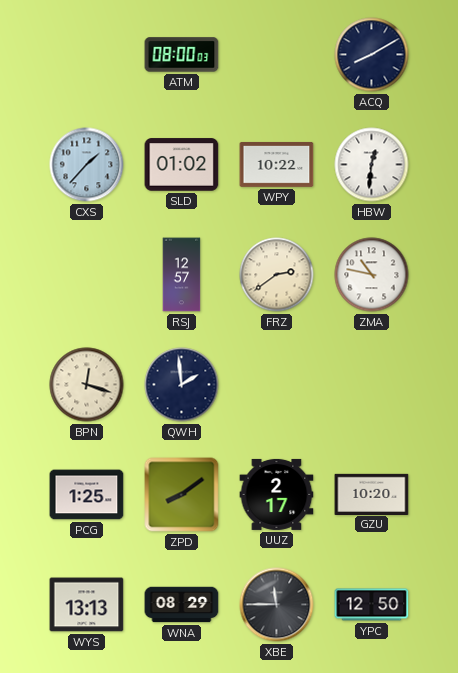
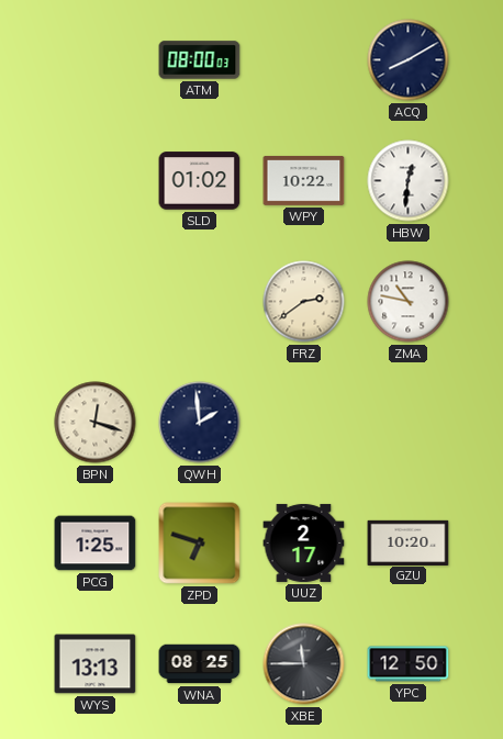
CXS: 1:37 -> none
RSJ: 12:57 -> none
ZPD: 8:09 -> 6:48
WNA: 08:29 -> 08:25
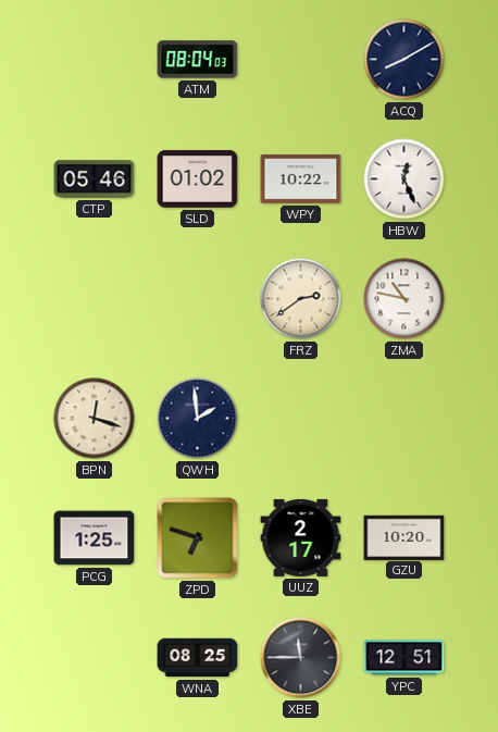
ATM: 08:00 -> 08:04
CTP: none -> 05:46
HBW: 12:31 -> 12:26
WYS: 13:13 -> none
YPC: 12:50 -> 12:51
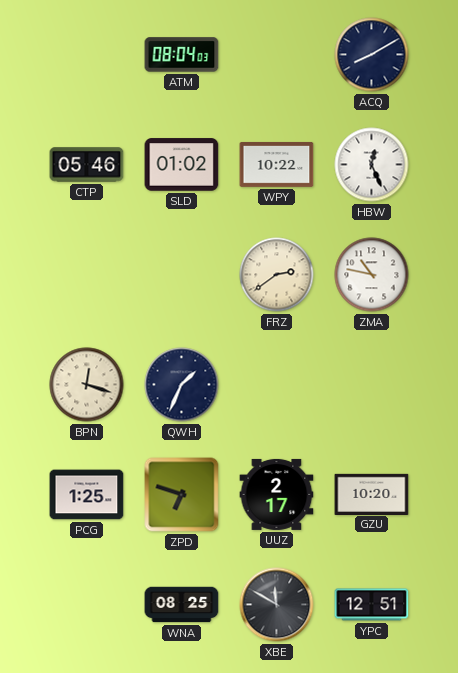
QWH: 1:59 -> 1:34
XBE: 11:45 -> 11:50
